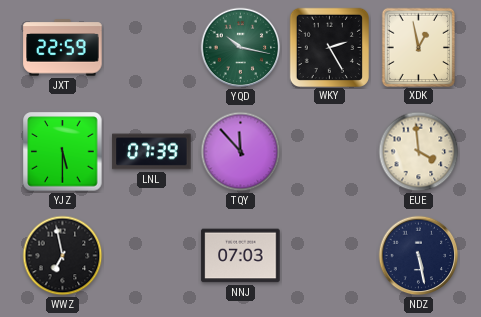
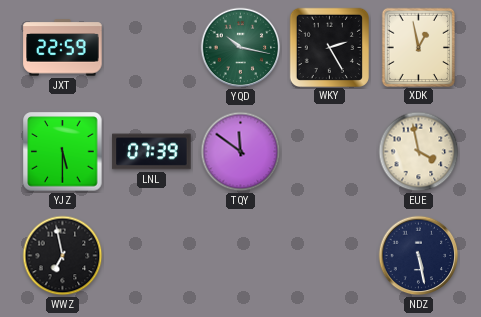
TQY: 11:53 -> 11:51
EUE: 3:59 -> 3:58
NNJ: 07:03 -> none
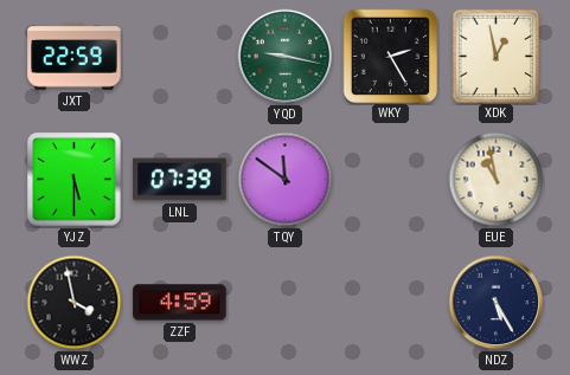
YQD: 10:17 -> 9:17
EUE: 3:58 -> 10:58
WWZ: 6:58 -> 3:58
ZZF: none -> 4:59
NDZ: 5:28 -> 5:25
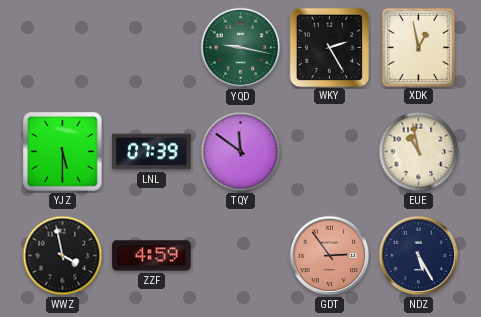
JXT: 22:59 -> none
GDT: none -> 2:54
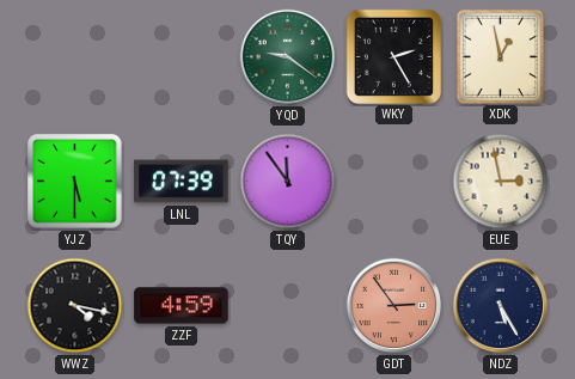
YQD: 9:17 -> 9:21
TQY: 11:51 -> 11:54
EUE: 10:58 -> 2:58
WWZ: 3:58 -> 4:17
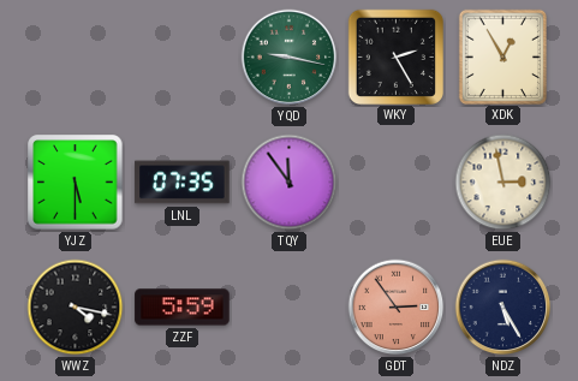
YQD: 9:21 -> 9:17
XDK: 12:58 -> 12:55
LNL: 07:39 -> 07:35
ZZF: 4:59 -> 5:59
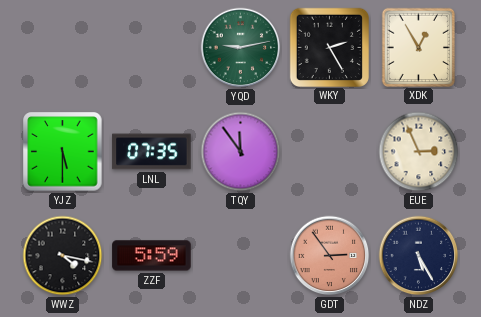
YQD: 9:17 -> 9:13
EUE: 2:58 -> 2:56
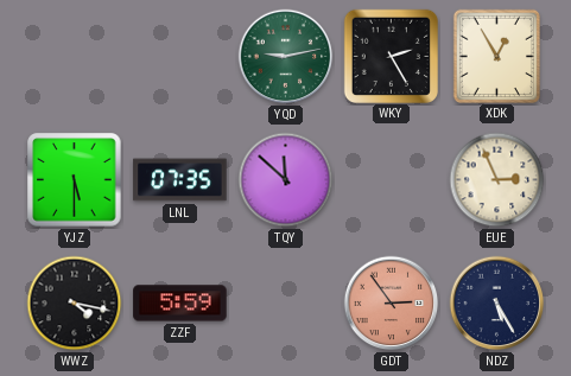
TQY: 11:54 -> 11:52
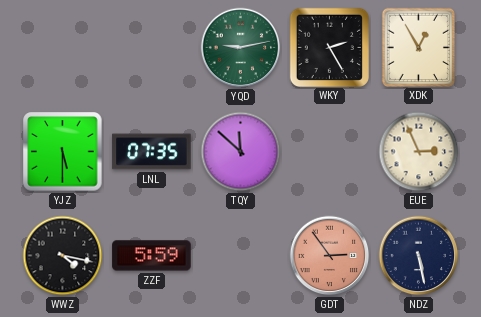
NDZ: 5:25 -> 5:28
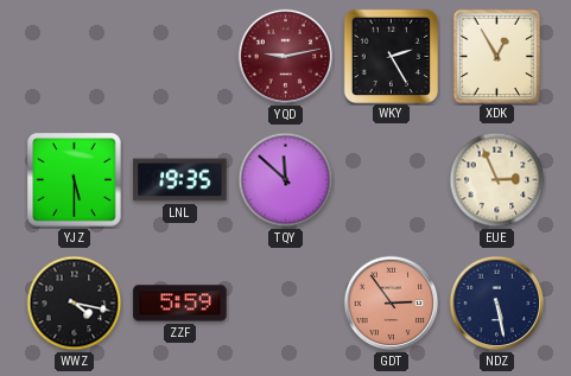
YQD dial: green -> burgundy
LNL: 07:35 -> 19:35
